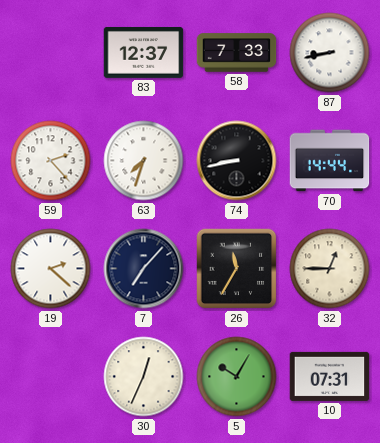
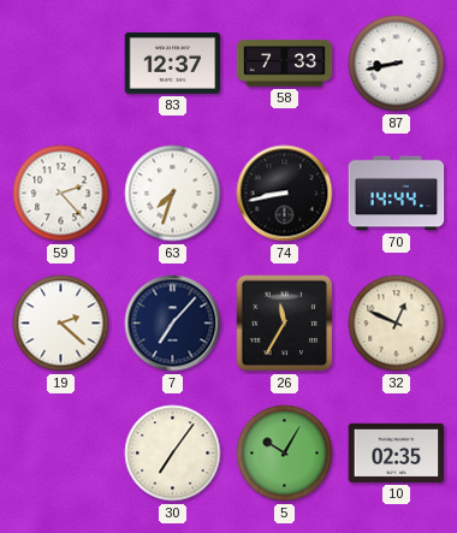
32: 12:45 -> 12:49
30: 12:34 -> 7:06
10: 07:31 -> 02:35
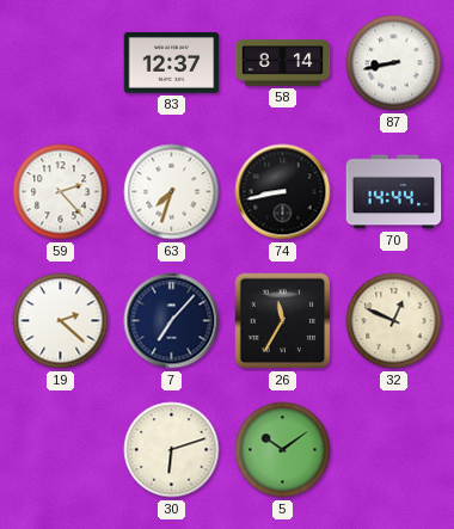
58: 7:33 -> 8:14
30: 7:06 -> 6:12
5: 10:05 -> 10:09
10: 02:35 -> none
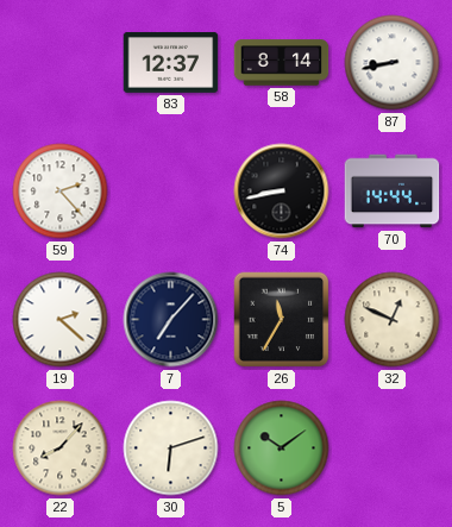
63: 7:33 -> none
22: none -> 8:07
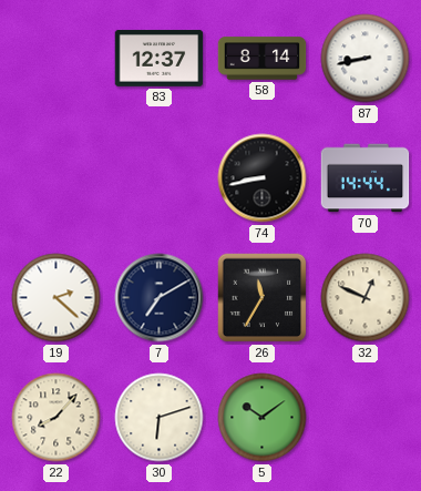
59: 2:23 -> none
7: 7:07 -> 7:10
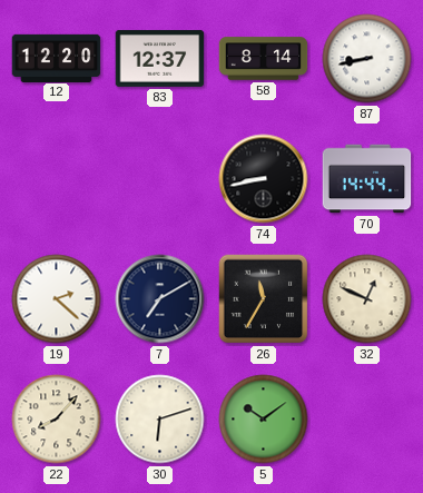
12: none -> 12:20
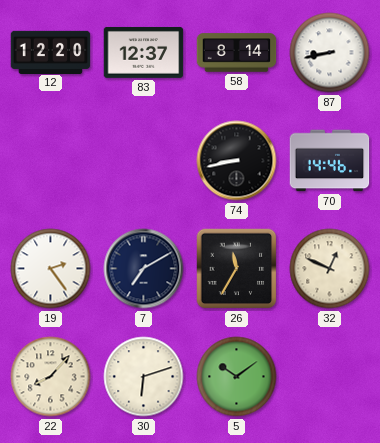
70: 14:44 -> 14:46
19: 2:22 -> 2:24
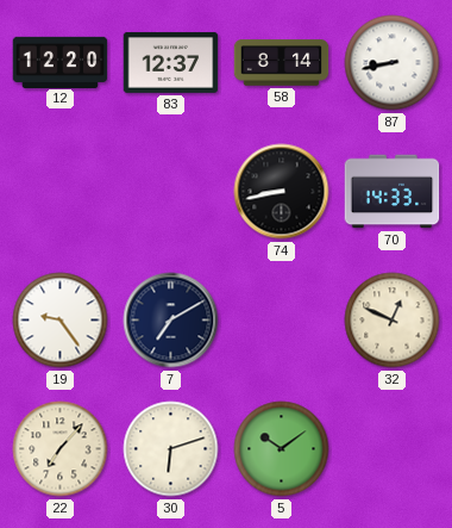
70: 14:46 -> 14:33
19: 2:24 -> 9:24
26: 11:35 -> none
22: 8:07 -> 7:07
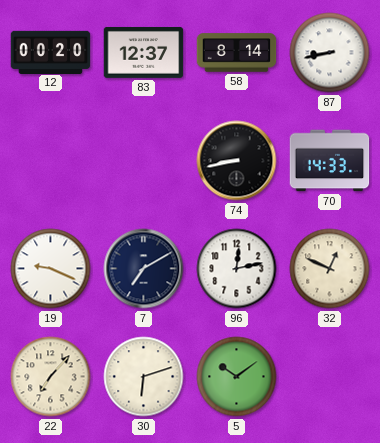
12: 12:20 -> 00:20
19: 9:24 -> 9:19
96: none -> 12:13
